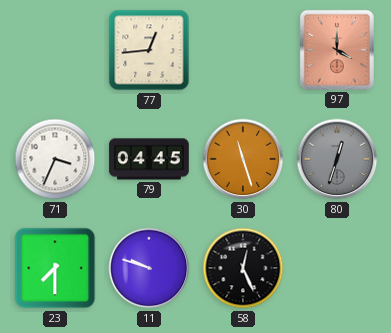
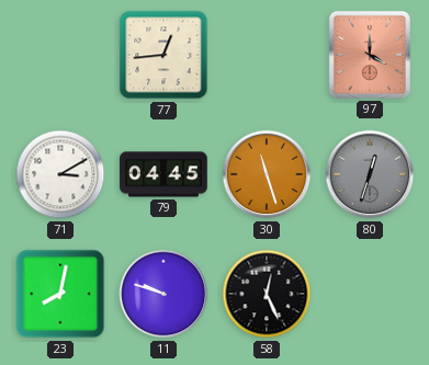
71: 3:34 -> 3:10
23: 7:30 -> 8:02
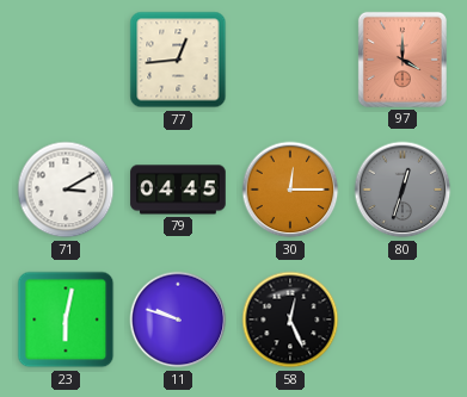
30: 11:27 -> 12:15
23: 8:02 -> 6:02
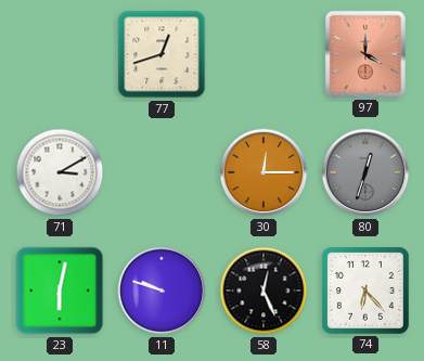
77: 12:44 -> 12:42
79: 04:45 -> none
74: none -> 6:23
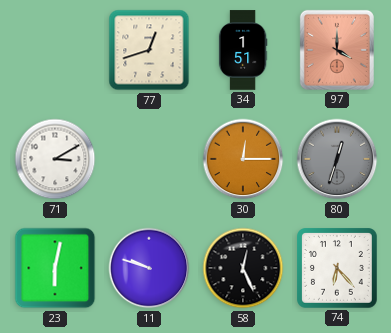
34: none -> 1:51
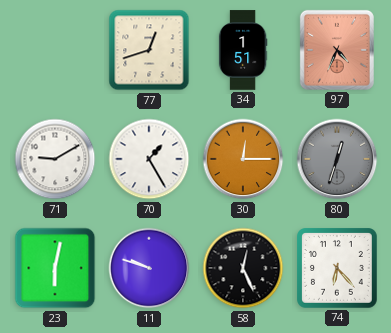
97: 4:00 -> 4:34
71: 3:10 -> 9:10
70: none -> 1:25
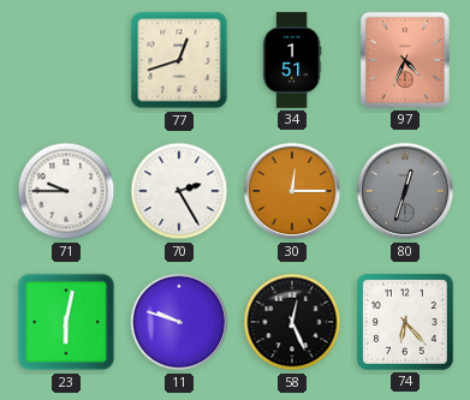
71: 9:10 -> 9:45
70: 1:25 -> 2:25
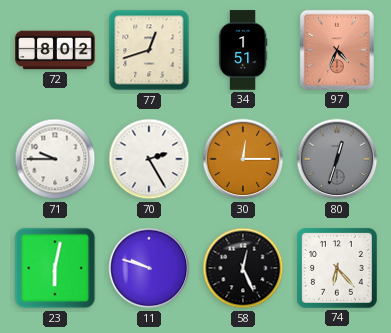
72: none -> 8:02
